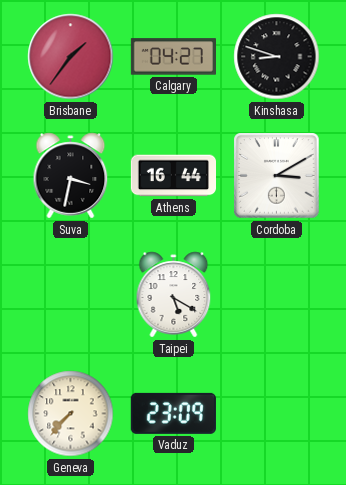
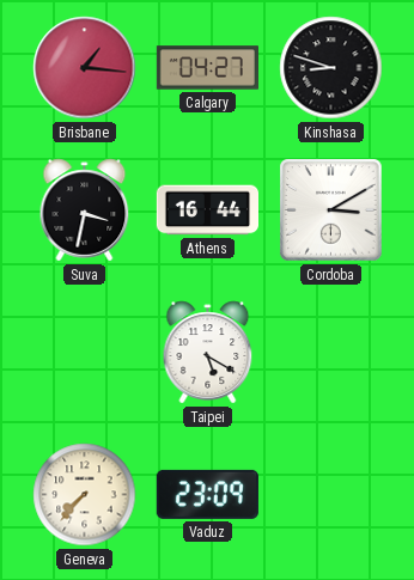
Brisbane: 1:36 -> 1:16
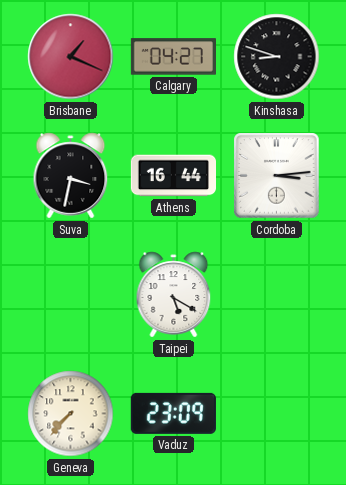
Brisbane: 1:16 -> 1:19
Cordoba: 3:10 -> 3:14
